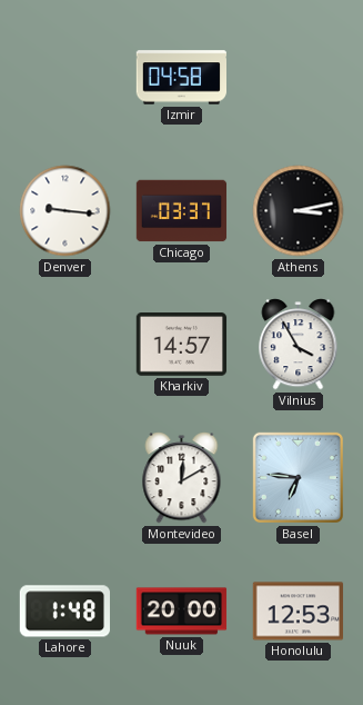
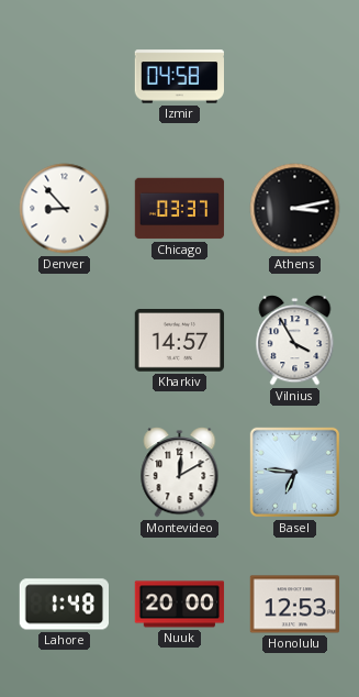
Denver: 9:16 -> 8:53
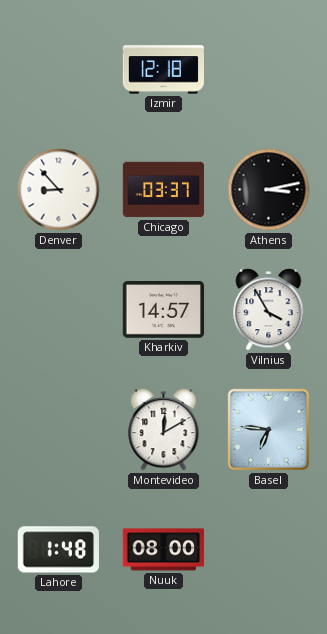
Izmir: 04:58 -> 12:18
Nuuk: 20:00 -> 08:00
Honolulu: 12:53 -> none
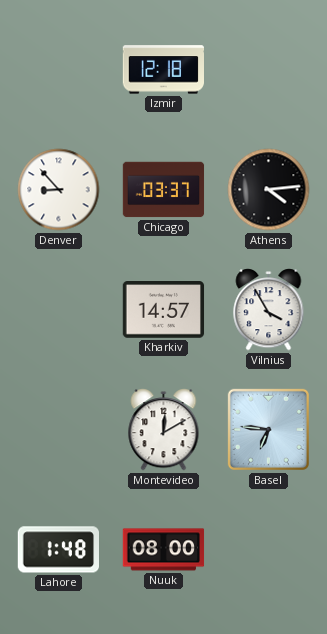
Athens: 3:13 -> 4:14
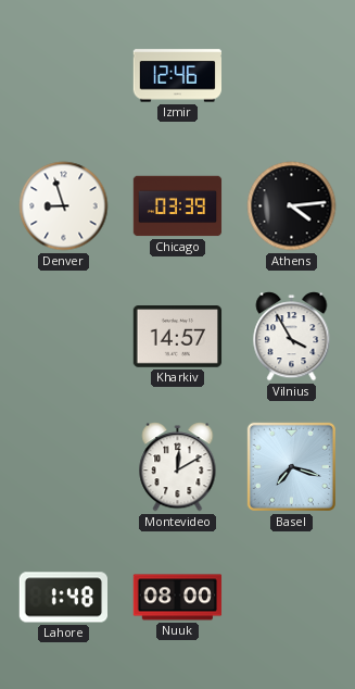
Izmir: 12:18 -> 12:46
Denver: 8:53 -> 8:57
Chicago: 03:37 -> 03:39
Basel: 6:46 -> 7:18
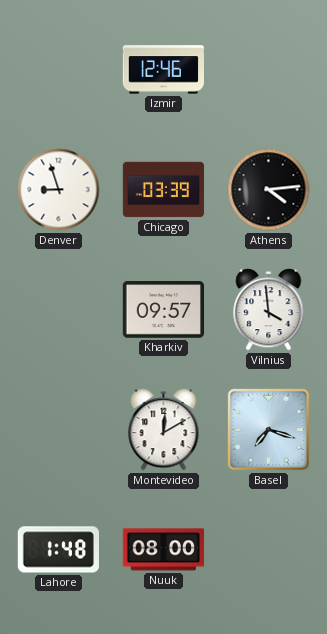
Kharkiv: 14:57 -> 09:57
Vilnius: 3:55 -> 3:59
